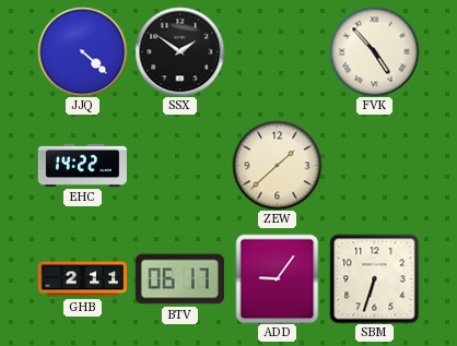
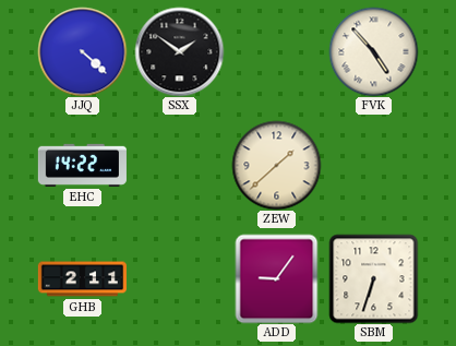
BTV: 06:17 -> none
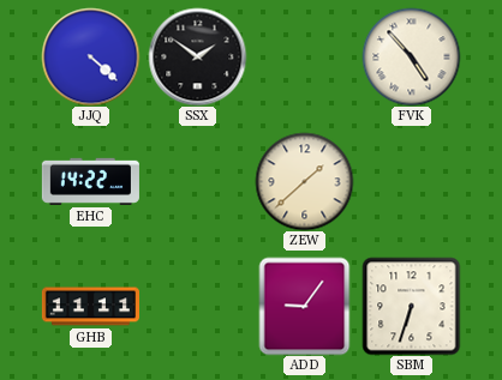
GHB: 2:11 -> 11:11
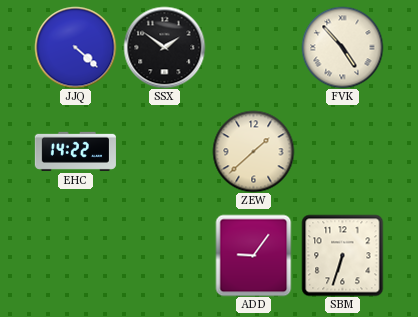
GHB: 11:11 -> none
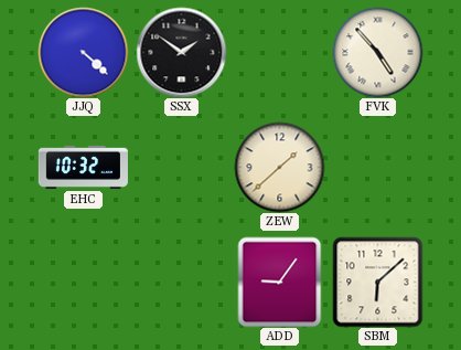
EHC: 14:22 -> 10:32
SBM: 6:33 -> 6:08
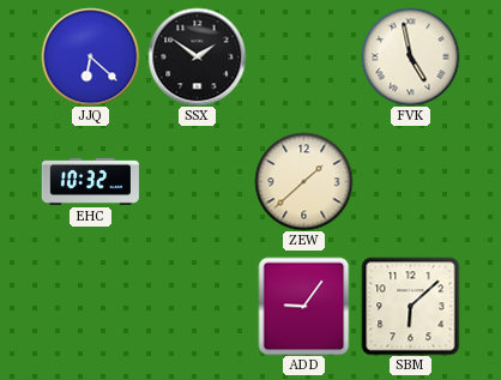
JJQ: 4:22 -> 6:22
FVK: 4:53 -> 4:58
